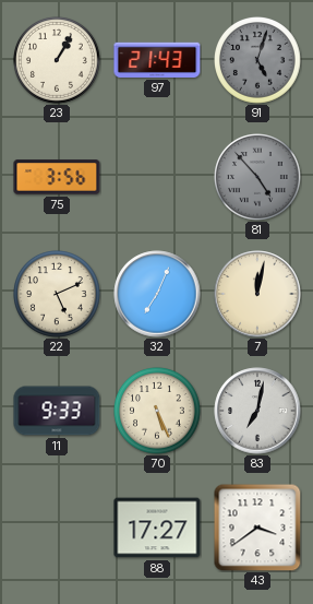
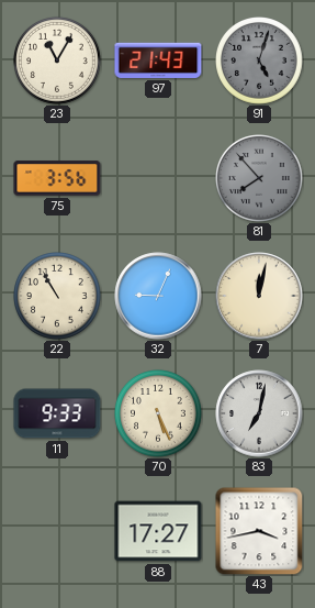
23: 1:05 -> 11:05
81: 4:53 -> 7:53
22: 5:11 -> 10:55
32: 7:04 -> 9:04
43: 3:39 -> 3:43
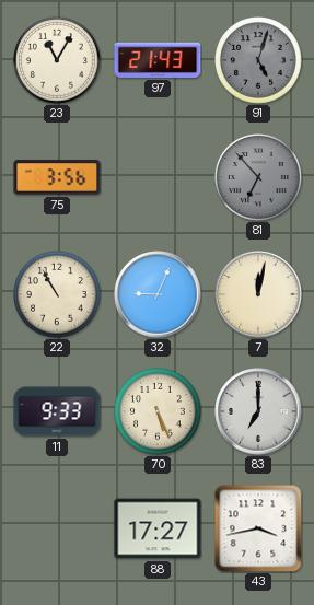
81: 7:53 -> 6:53
83: 7:02 -> 7:00
